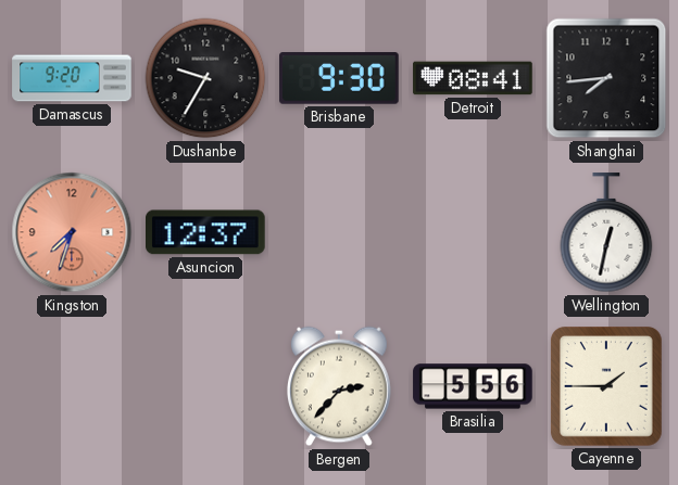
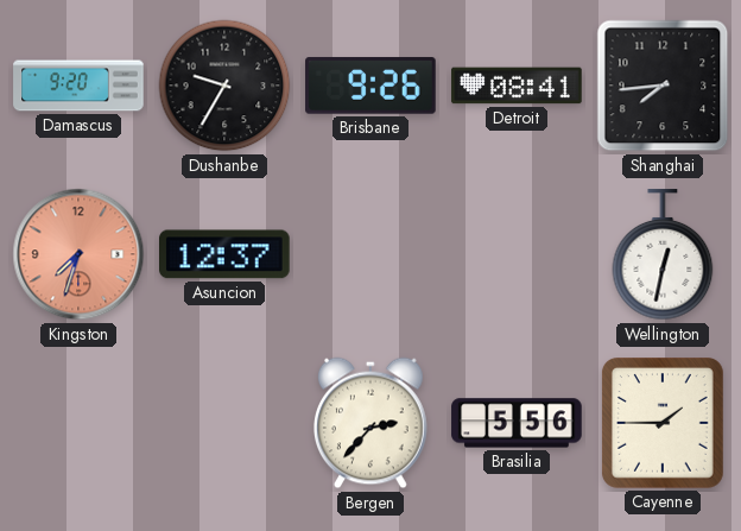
Brisbane: 9:30 -> 9:26
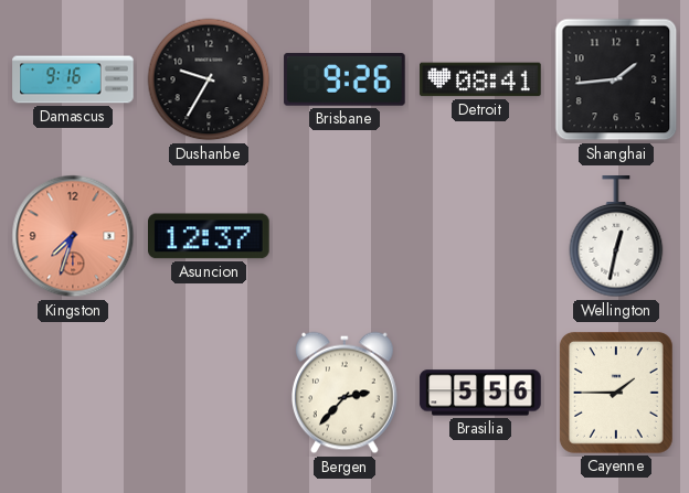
Damascus: 9:20 -> 9:16
Shanghai: 7:44 -> 1:44
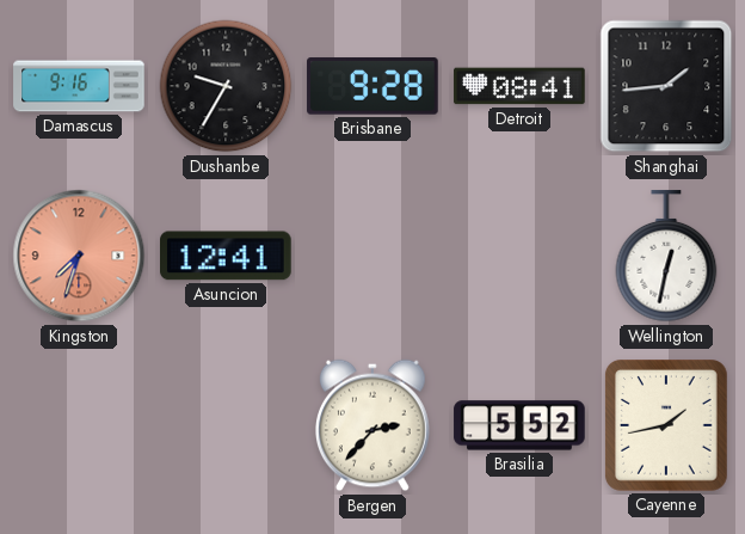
Brisbane: 9:26 -> 9:28
Asuncion: 12:37 -> 12:41
Brasilia: 5:56 -> 5:52
Cayenne: 1:45 -> 1:43
